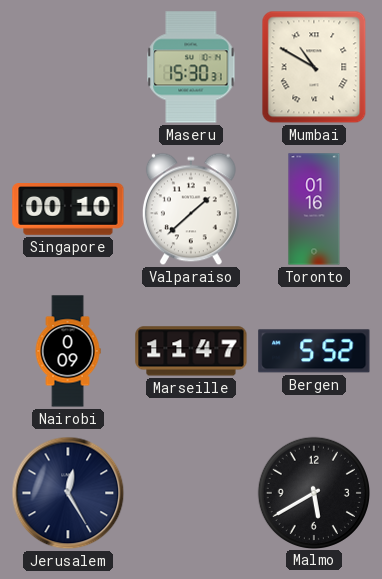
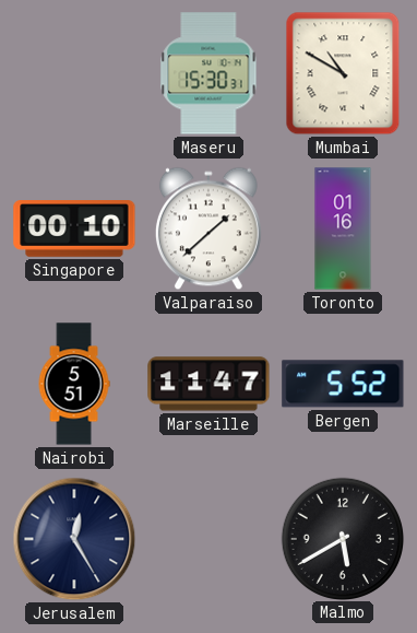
Nairobi: 0:09 -> 5:51
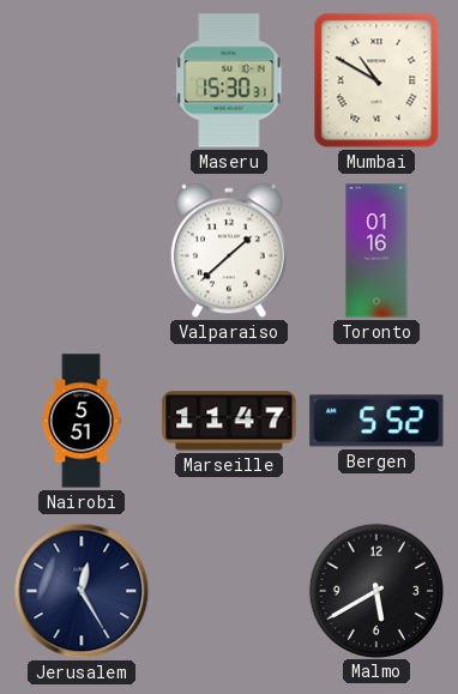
Singapore: 00:10 -> none
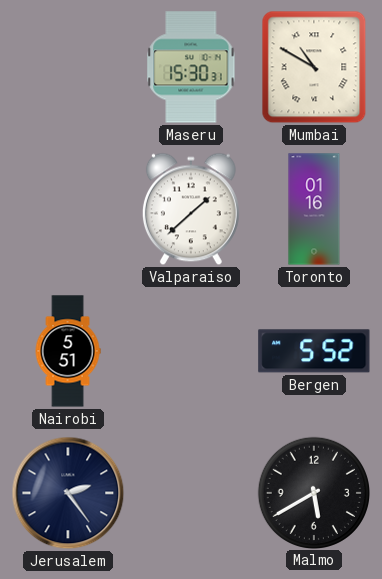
Marseille: 11:47 -> none
Jerusalem: 12:25 -> 2:24
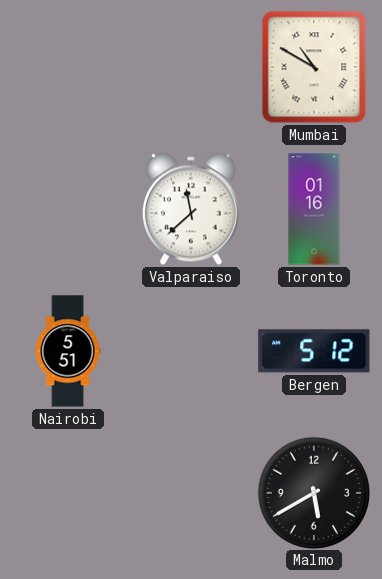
Maseru: 15:30 -> none
Valparaiso: 1:38 -> 11:38
Bergen: 5:52 -> 5:12
Jerusalem: 2:24 -> none
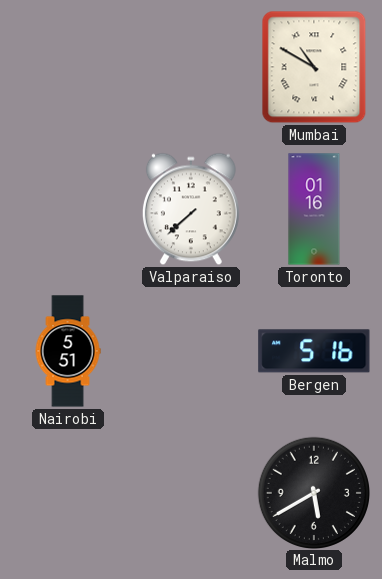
Valparaiso: 11:38 -> 7:38
Bergen: 5:12 -> 5:16
